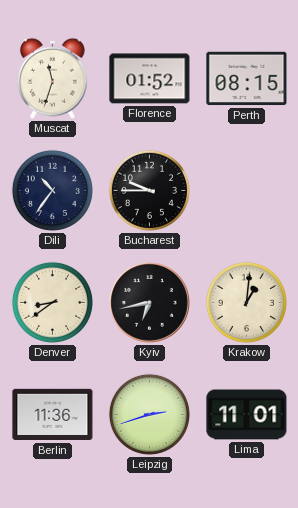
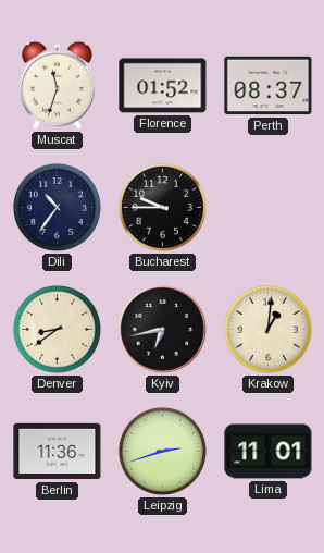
Perth: 08:15 -> 08:37
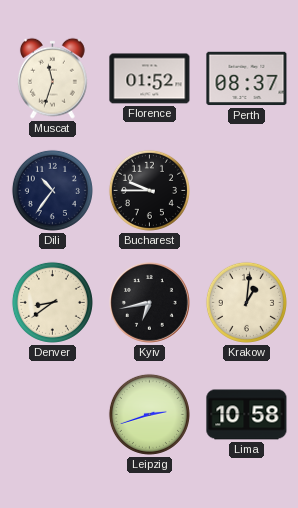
Berlin: 11:36 -> none
Lima: 11:01 -> 10:58
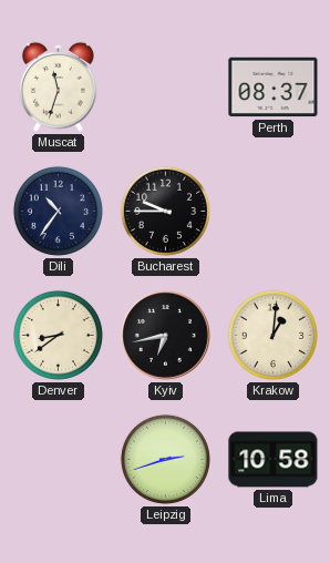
Florence: 01:52 -> none
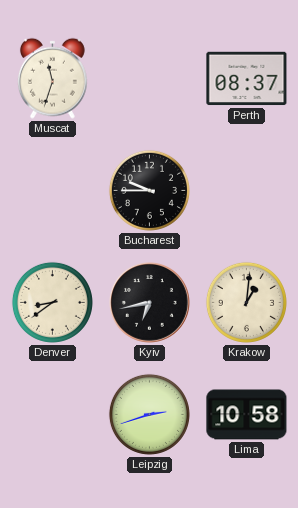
Dili: 10:36 -> none
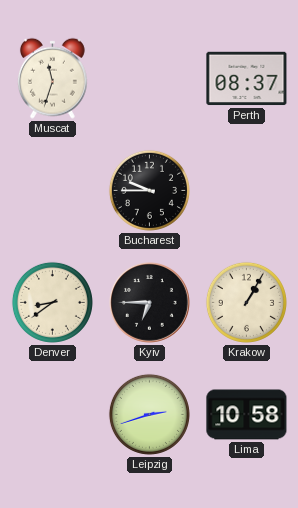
Kyiv: 6:43 -> 6:45
Krakow: 1:01 -> 1:05
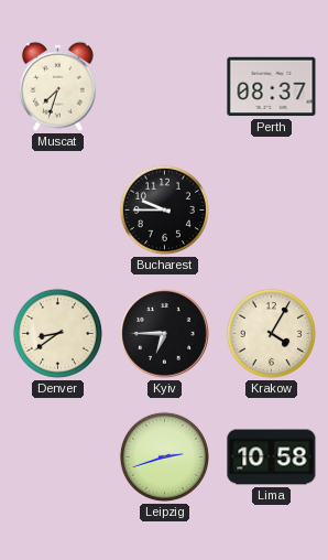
Muscat: 11:33 -> 7:33
Krakow: 1:05 -> 4:05
